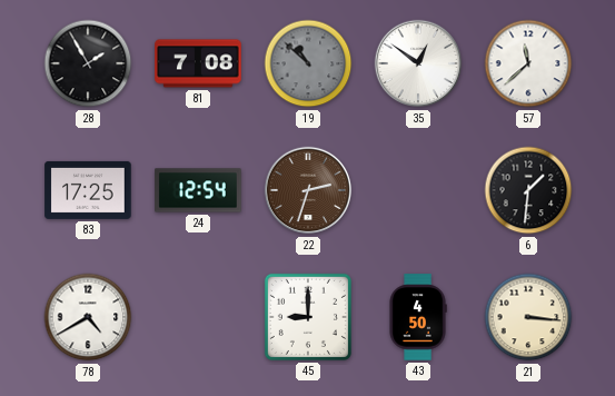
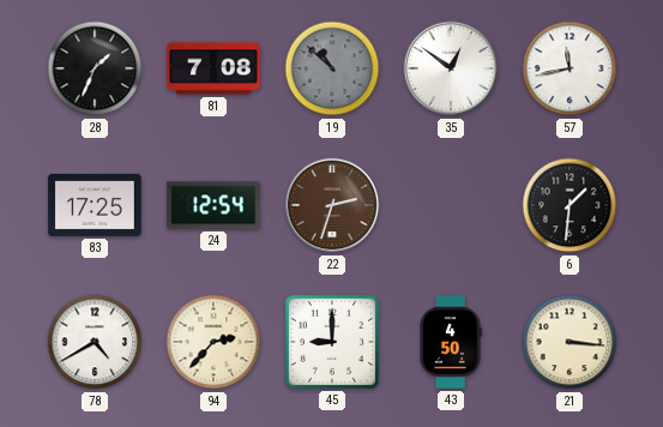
28: 1:55 -> 1:34
57: 11:38 -> 11:43
94: none -> 2:37
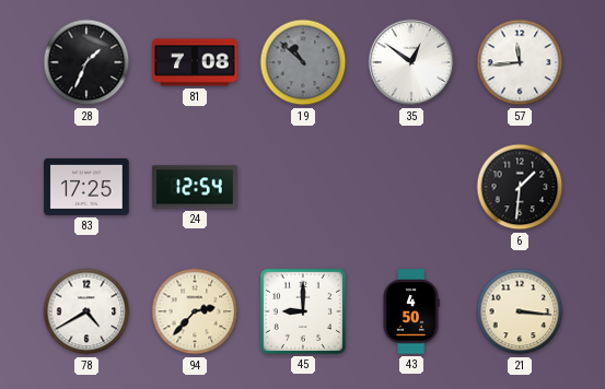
57: 11:43 -> 11:44
22: 2:33 -> none
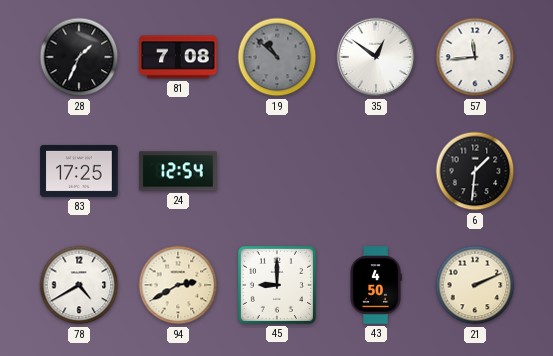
94: 2:37 -> 2:40
21: 3:16 -> 2:11
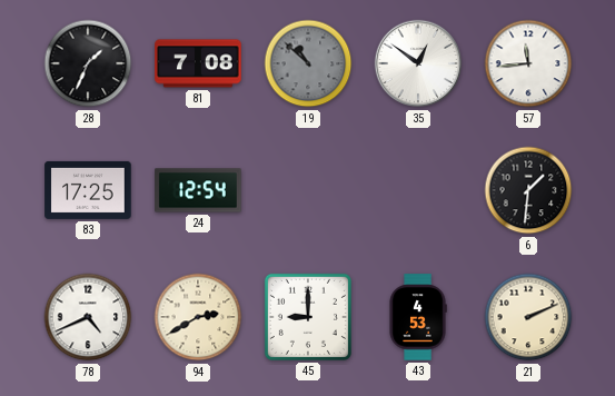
78: 4:40 -> 4:41
43: 4:50 -> 4:53
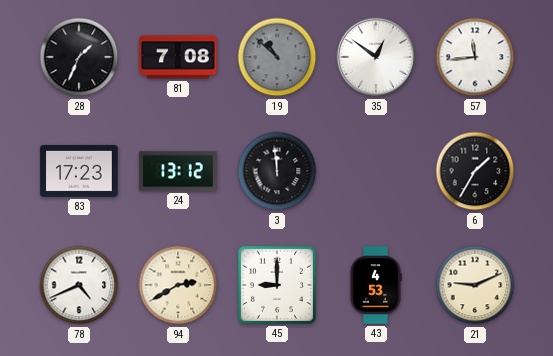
83: 17:25 -> 17:23
24: 12:54 -> 13:12
3: none -> 11:59
6: 1:31 -> 1:35
21: 2:11 -> 9:11
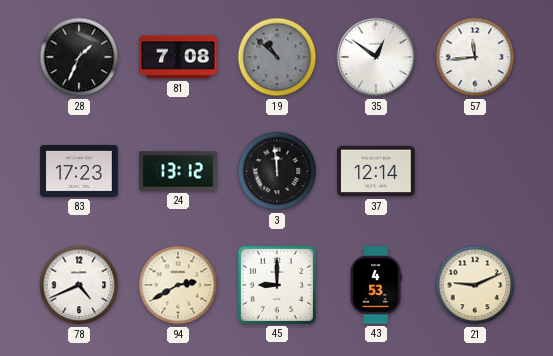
37: none -> 12:14
6: 1:35 -> none
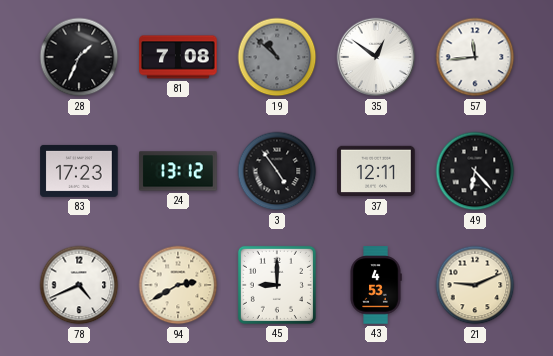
3: 11:59 -> 4:54
37: 12:14 -> 12:11
49: none -> 6:23
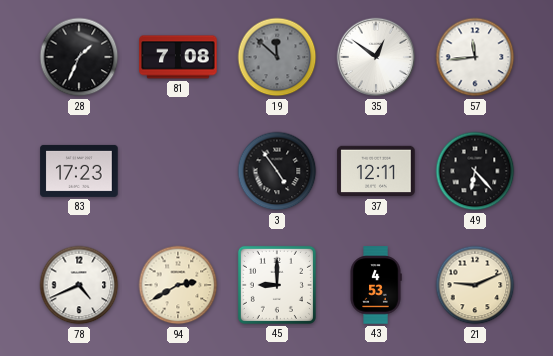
19: 10:52 -> 11:52
24: 13:12 -> none
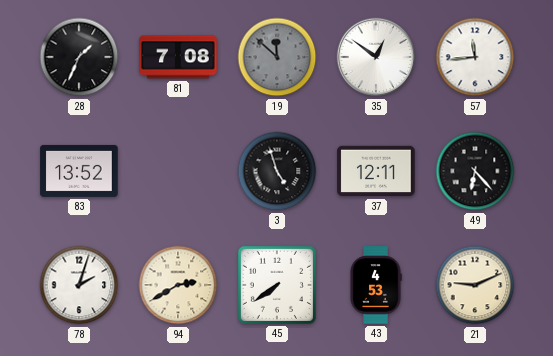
83: 17:23 -> 13:52
3: 4:54 -> 4:57
78: 4:41 -> 2:03
45: 9:00 -> 7:39
